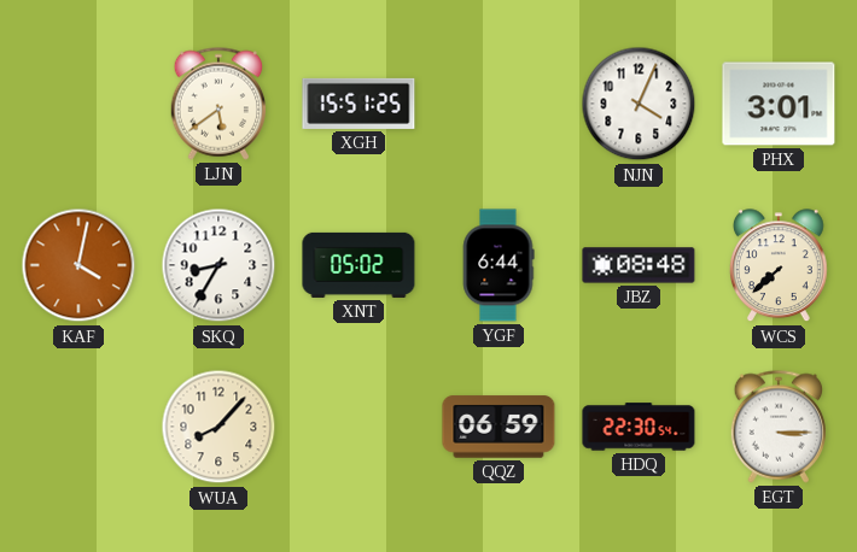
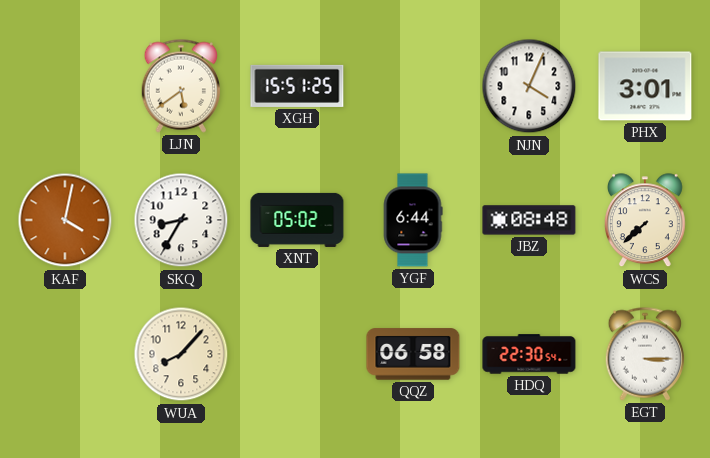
QQZ: 06:59 -> 06:58
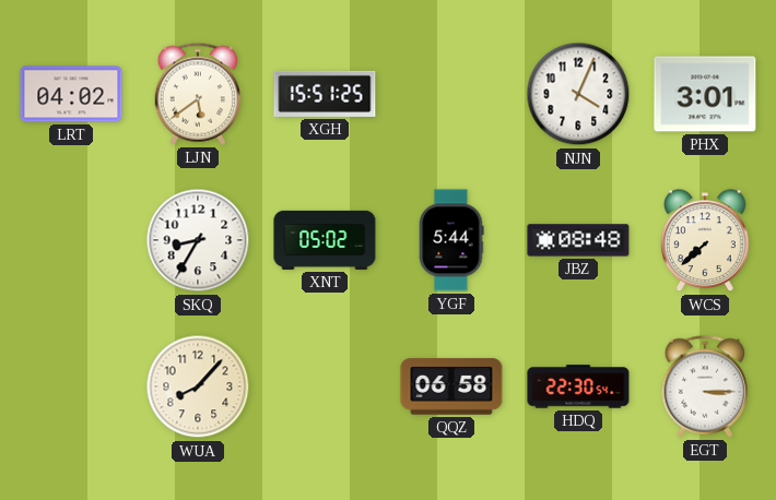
LRT: none -> 04:02
KAF: 4:02 -> none
YGF: 6:44 -> 5:44
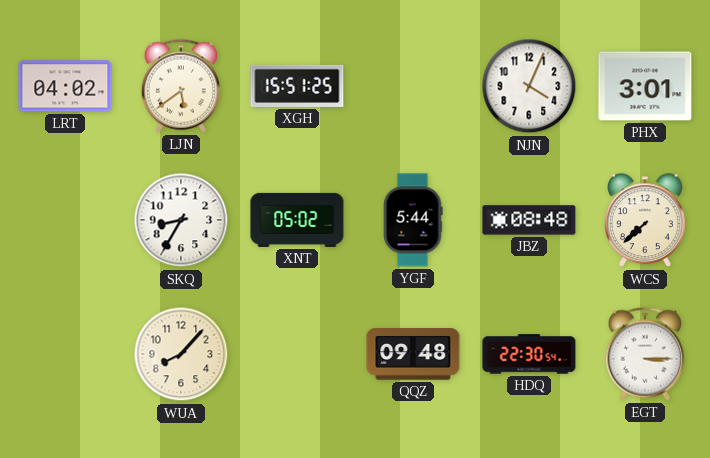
QQZ: 06:58 -> 09:48
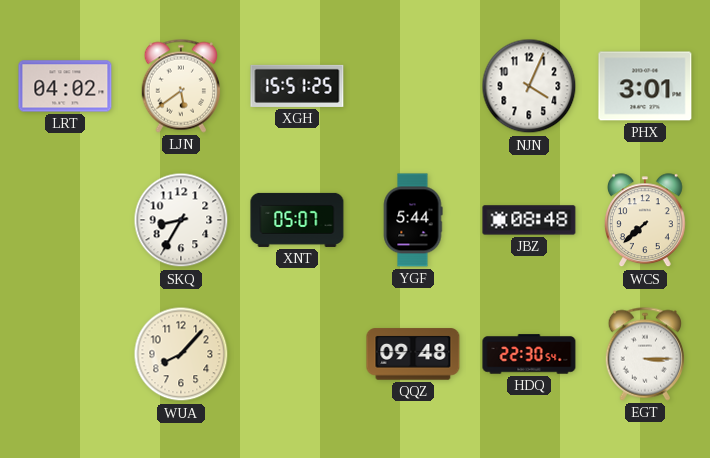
XNT: 05:02 -> 05:07
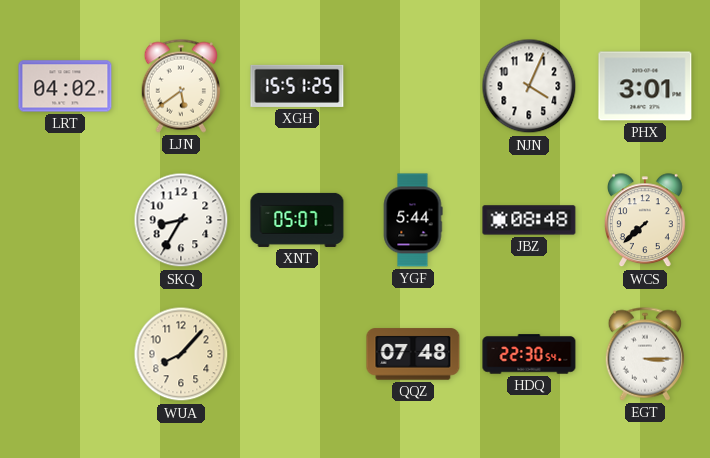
QQZ: 09:48 -> 07:48
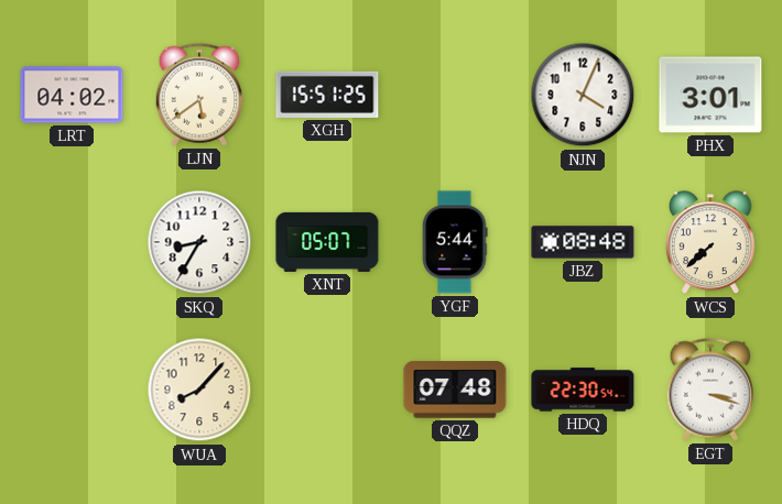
EGT: 3:15 -> 3:18
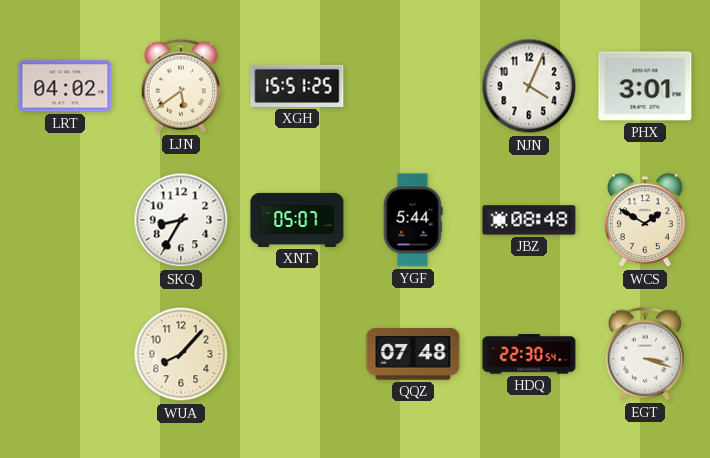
WCS: 7:38 -> 1:50
